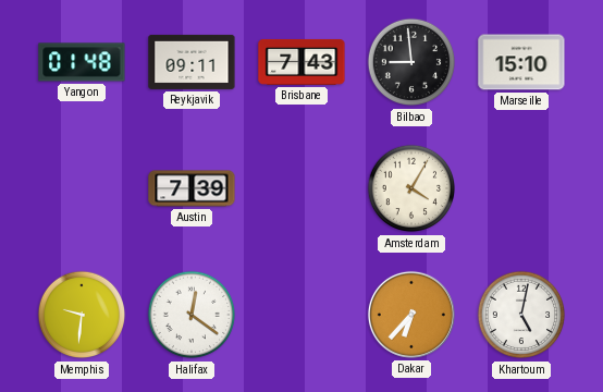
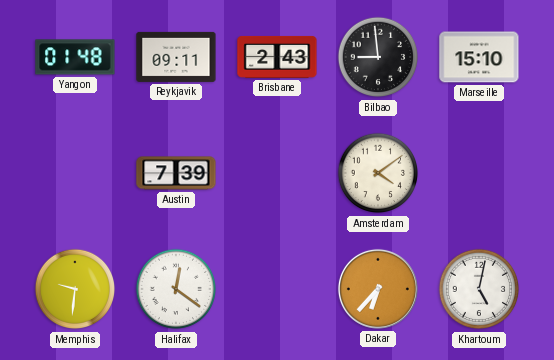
Brisbane: 7:43 -> 2:43
Amsterdam: 4:05 -> 4:09
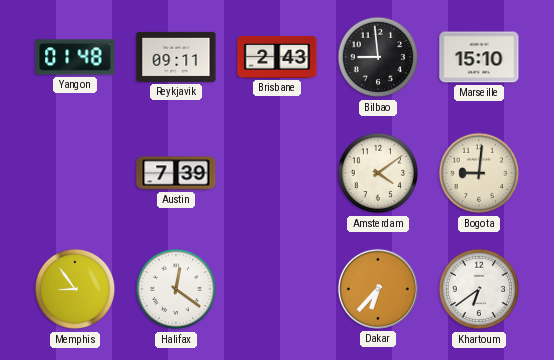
Bogota: none -> 9:01
Memphis: 9:31 -> 8:54
Khartoum: 5:02 -> 6:39
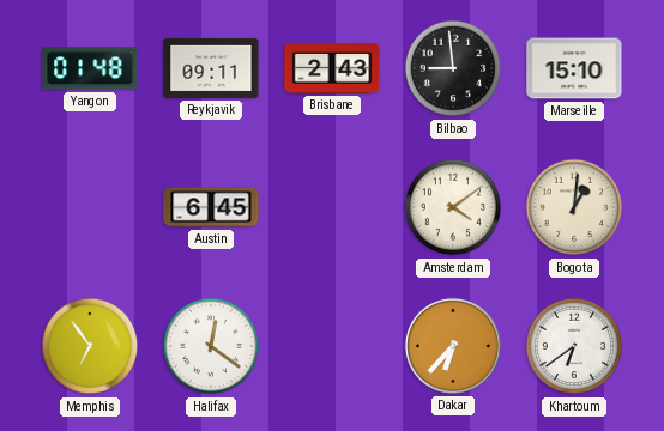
Austin: 7:39 -> 6:45
Bogota: 9:01 -> 1:01
Memphis: 8:54 -> 6:54
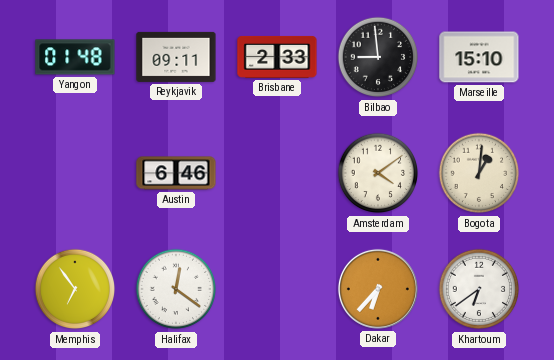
Brisbane: 2:43 -> 2:33
Austin: 6:45 -> 6:46
